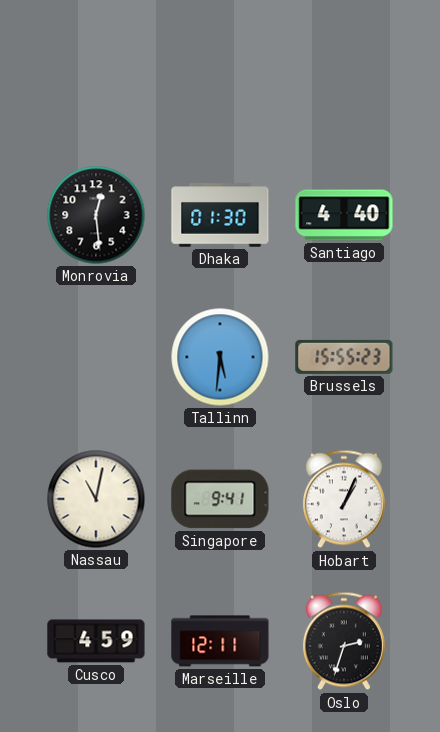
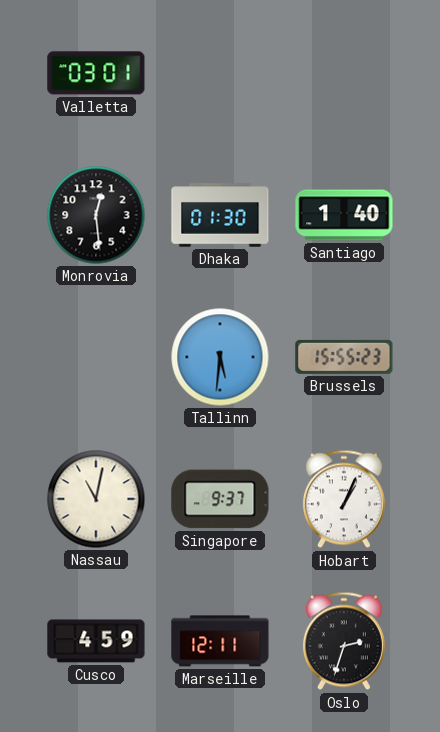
Valletta: none -> 03:01
Santiago: 4:40 -> 1:40
Singapore: 9:41 -> 9:37
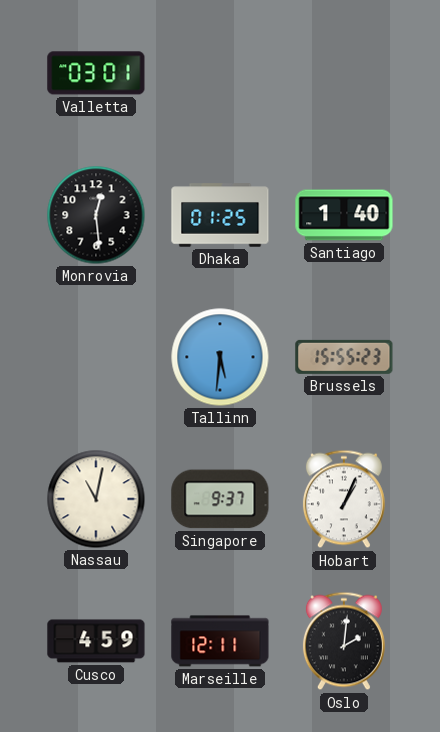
Dhaka: 01:30 -> 01:25
Oslo: 2:33 -> 2:01
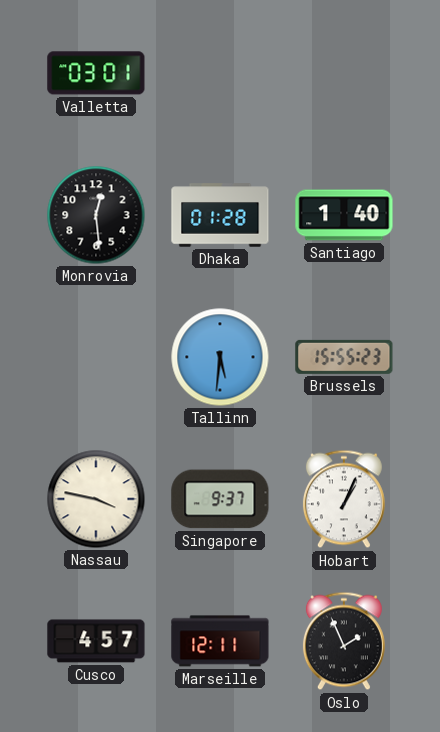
Dhaka: 01:25 -> 01:28
Nassau: 11:02 -> 3:47
Cusco: 4:59 -> 4:57
Oslo: 2:01 -> 1:56
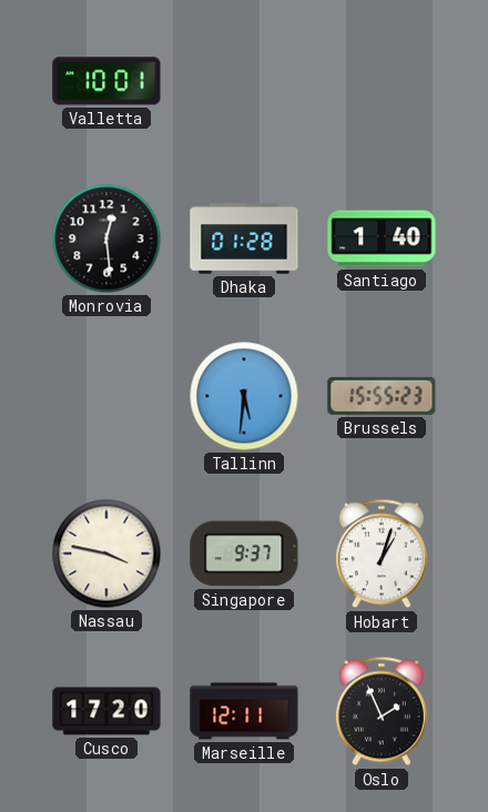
Valletta: 03:01 -> 10:01
Hobart: 1:04 -> 1:03
Cusco: 4:57 -> 17:20
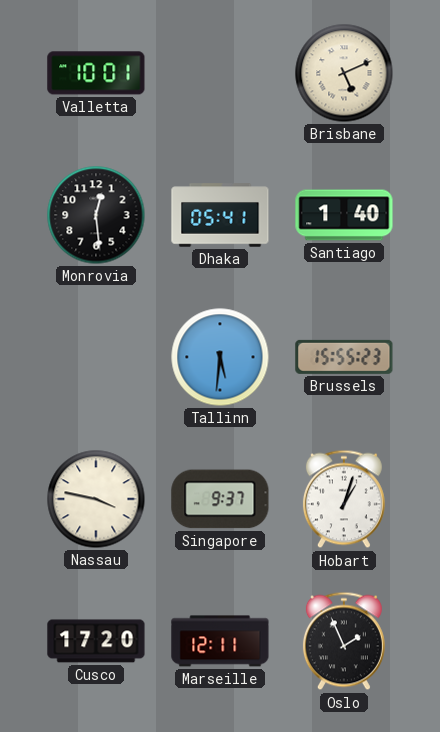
Brisbane: none -> 5:11
Dhaka: 01:28 -> 05:41
